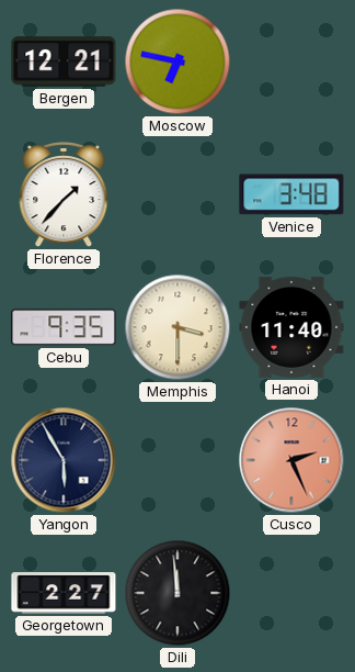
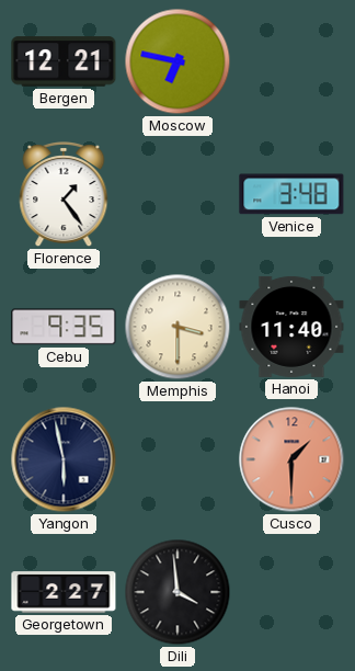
Florence: 1:37 -> 1:24
Yangon: 5:55 -> 5:58
Cusco: 2:26 -> 1:30
Dili: 11:59 -> 3:59
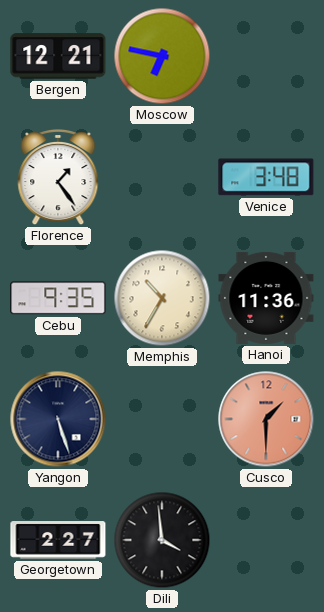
Memphis: 3:30 -> 10:35
Hanoi: 11:40 -> 11:36
Yangon: 5:58 -> 5:27
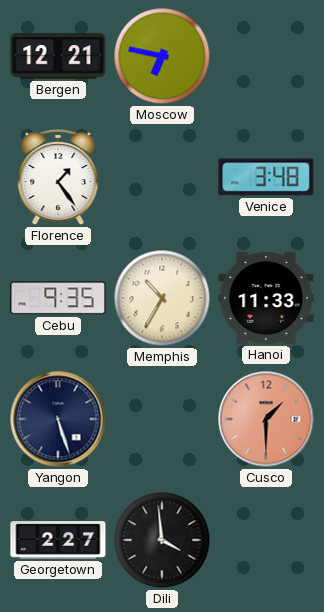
Hanoi: 11:36 -> 11:33
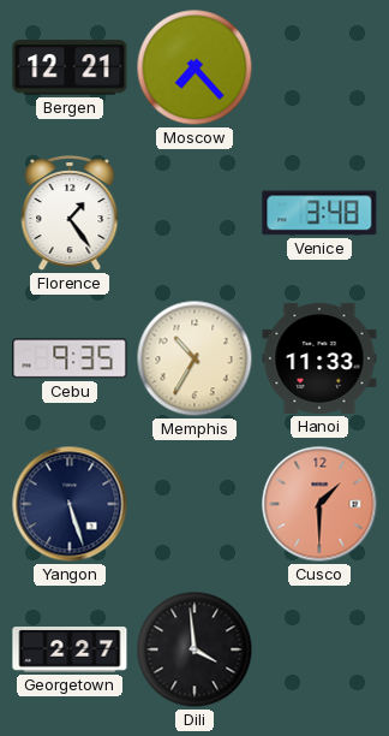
Moscow: 6:47 -> 7:23
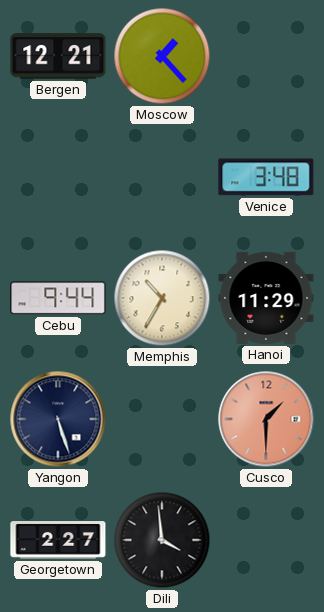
Moscow: 7:23 -> 1:23
Florence: 1:24 -> none
Cebu: 9:35 -> 9:44
Hanoi: 11:33 -> 11:29
